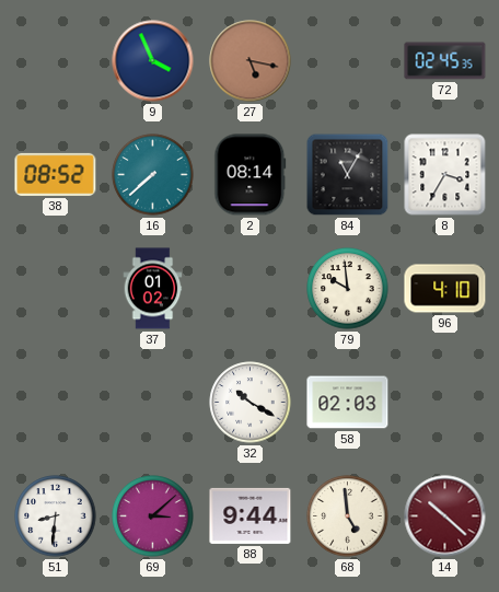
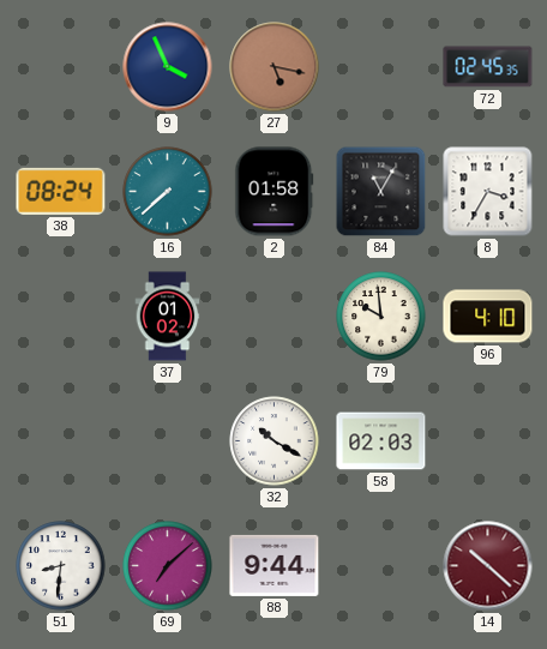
38: 08:52 -> 08:24
2: 08:14 -> 01:58
69: 3:08 -> 7:08
68: 4:59 -> none
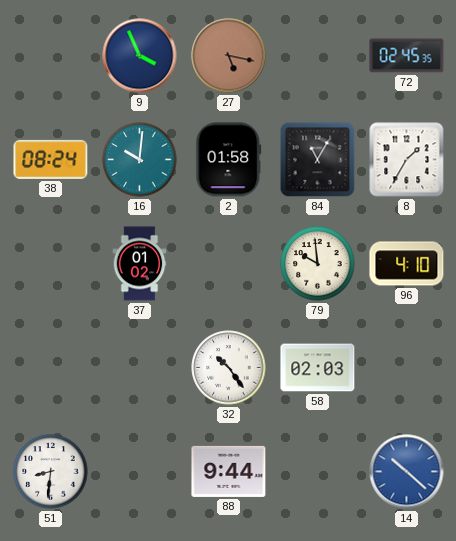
16: 7:38 -> 10:01
8: 3:35 -> 1:35
32: 10:20 -> 10:24
69: 7:08 -> none
14 dial: burgundy -> blue
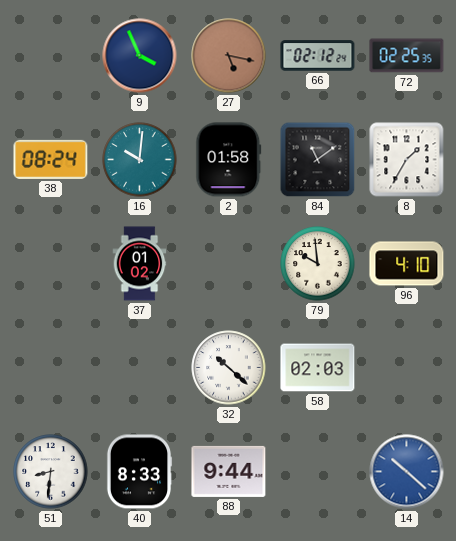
66: none -> 02:12
72: 02:45 -> 02:25
84: 11:05 -> 11:09
32: 10:24 -> 10:22
40: none -> 8:33
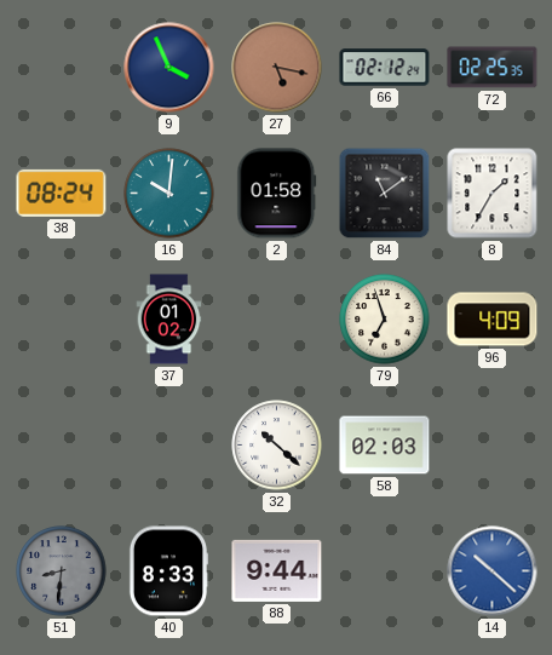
79: 9:59 -> 6:57
96: 4:10 -> 4:09
51 dial: white -> grey
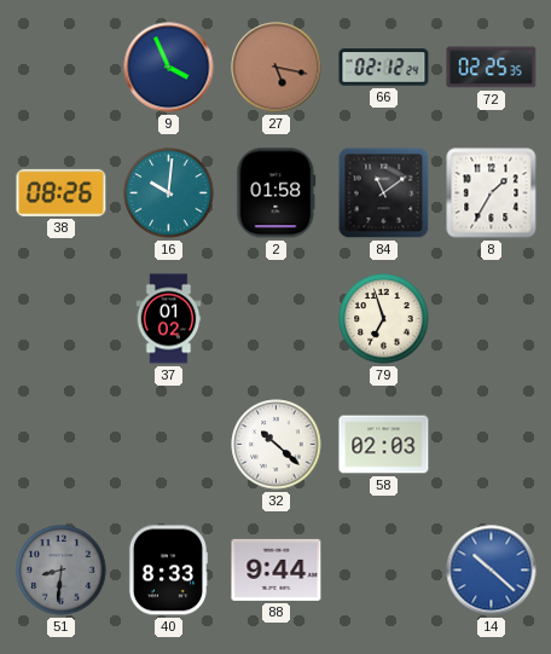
38: 08:24 -> 08:26
96: 4:09 -> none
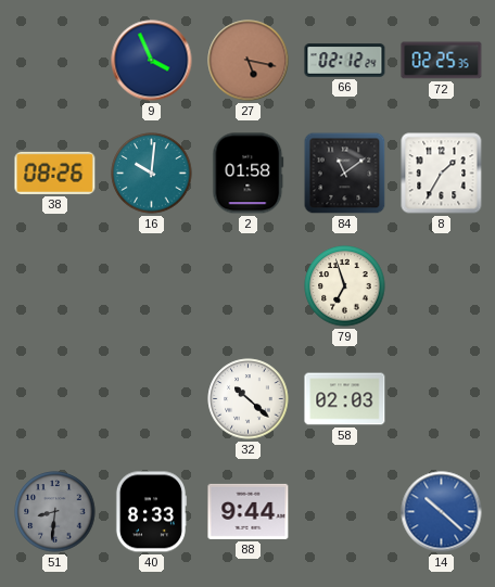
37: 01:02 -> none
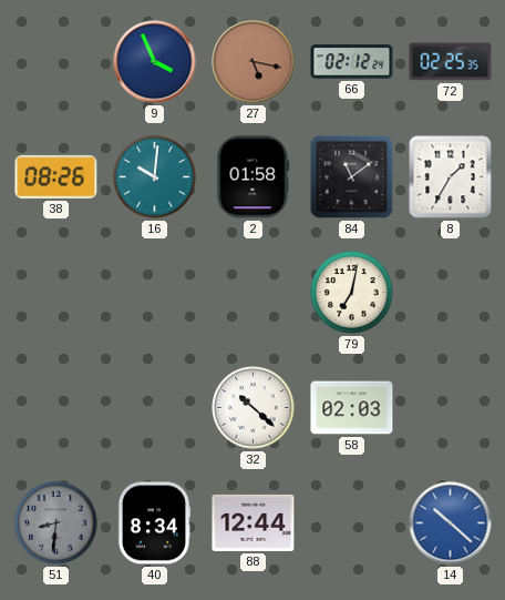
79: 6:57 -> 7:02
40: 8:33 -> 8:34
88: 9:44 -> 12:44
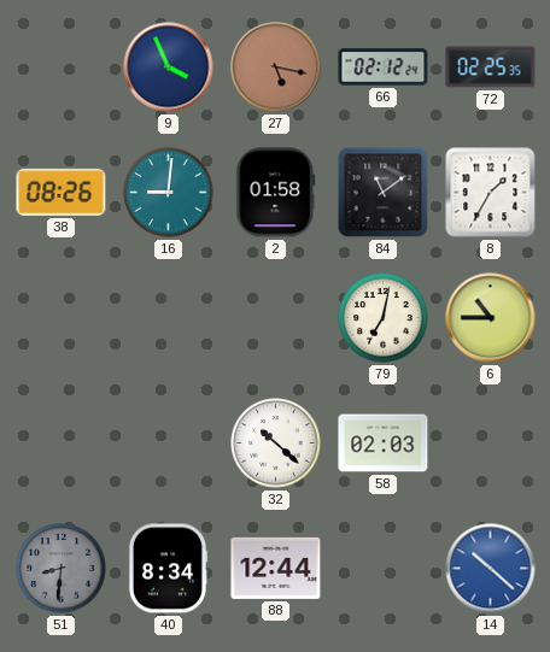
16: 10:01 -> 9:01
6: none -> 10:45
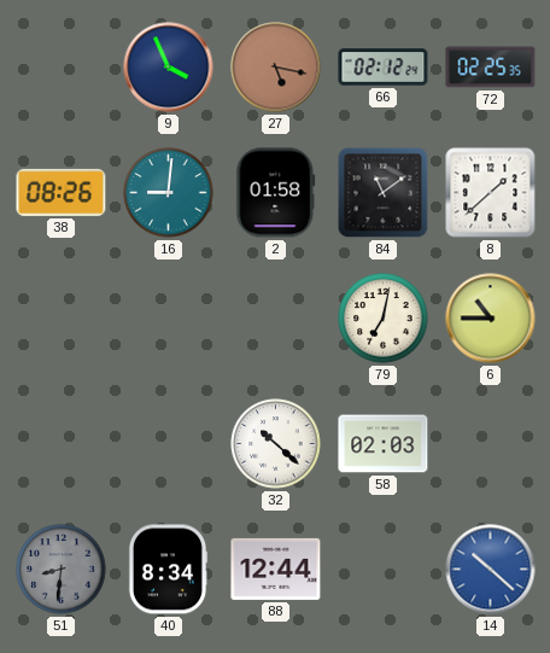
8: 1:35 -> 1:38
